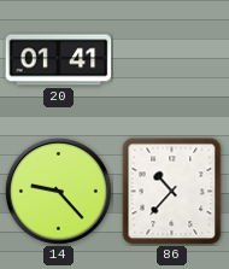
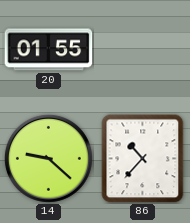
20: 01:41 -> 01:55
14: 9:23 -> 9:22
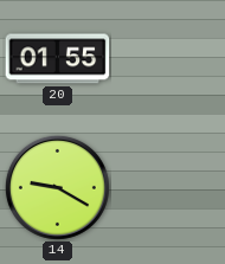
14: 9:22 -> 9:20
86: 10:37 -> none
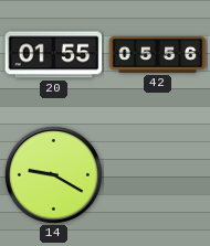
42: none -> 05:56
